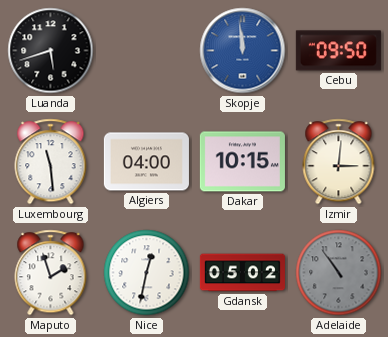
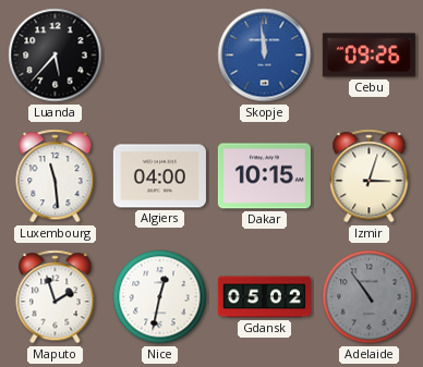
Luanda: 5:42 -> 5:37
Cebu: 09:50 -> 09:26
Izmir: 3:01 -> 3:03
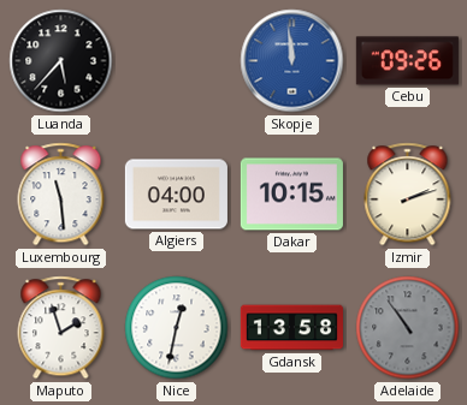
Izmir: 3:03 -> 2:12
Gdansk: 05:02 -> 13:58
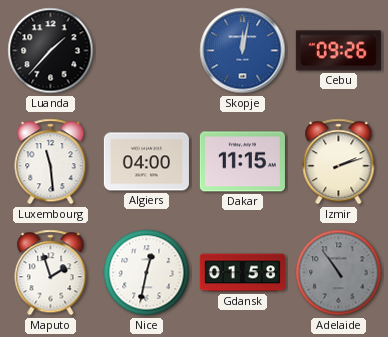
Luanda: 5:37 -> 1:37
Skopje: 11:59 -> 12:02
Dakar: 10:15 -> 11:15
Gdansk: 13:58 -> 01:58
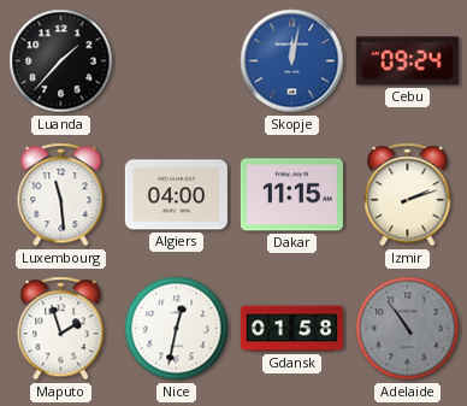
Cebu: 09:26 -> 09:24
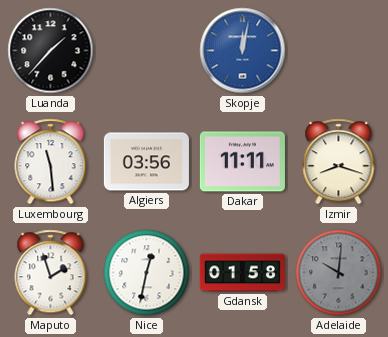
Cebu: 09:24 -> none
Algiers: 04:00 -> 03:56
Dakar: 11:15 -> 11:11
Izmir: 2:12 -> 8:18
Adelaide: 10:54 -> 10:01
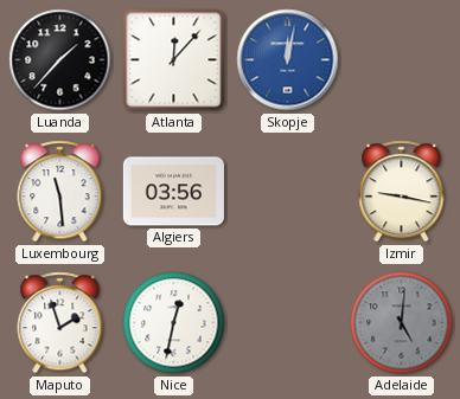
Atlanta: none -> 12:07
Dakar: 11:11 -> none
Izmir: 8:18 -> 9:17
Gdansk: 01:58 -> none
Adelaide: 10:01 -> 5:01
